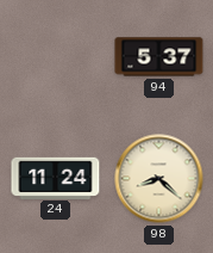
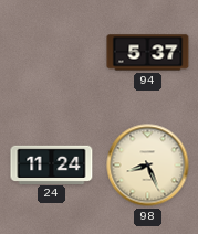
98: 8:22 -> 8:26
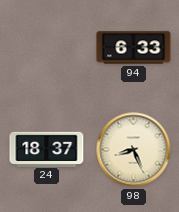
94: 5:37 -> 6:33
24: 11:24 -> 18:37
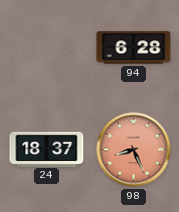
94: 6:33 -> 6:28
98 dial: cream -> salmon
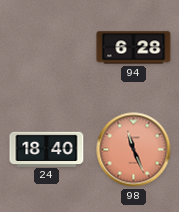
24: 18:37 -> 18:40
98: 8:26 -> 11:26
